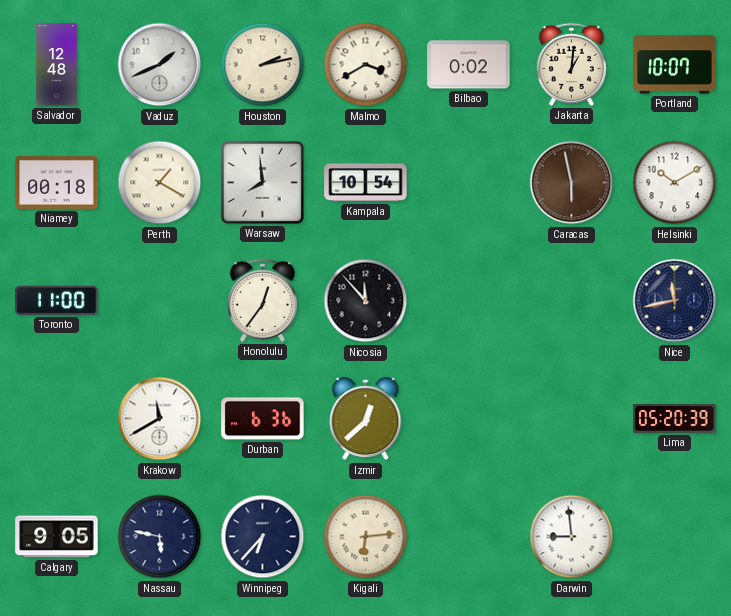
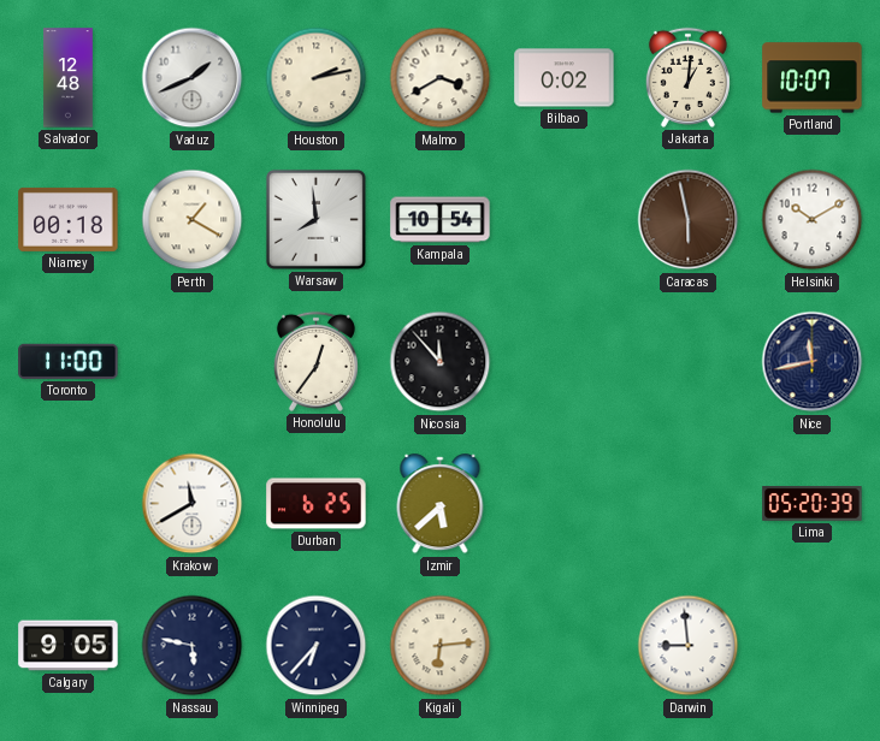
Durban: 6:36 -> 6:25
Izmir: 12:38 -> 5:38
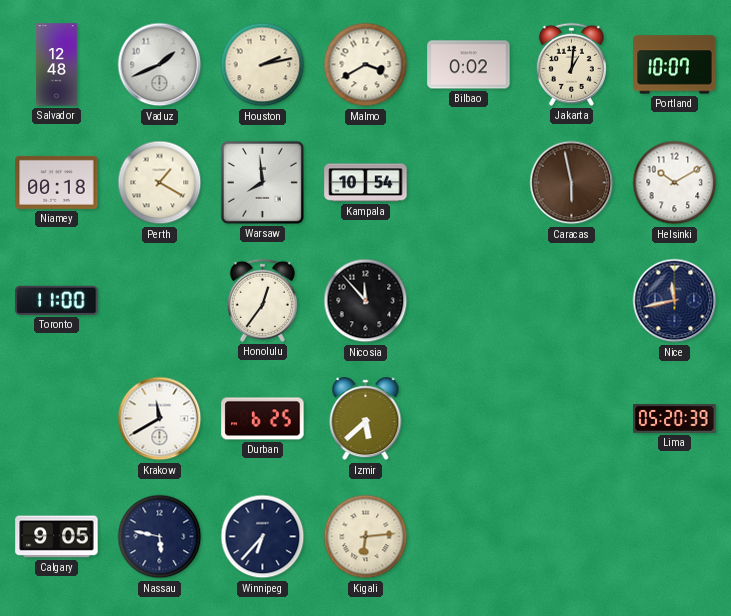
Darwin: 8:59 -> none
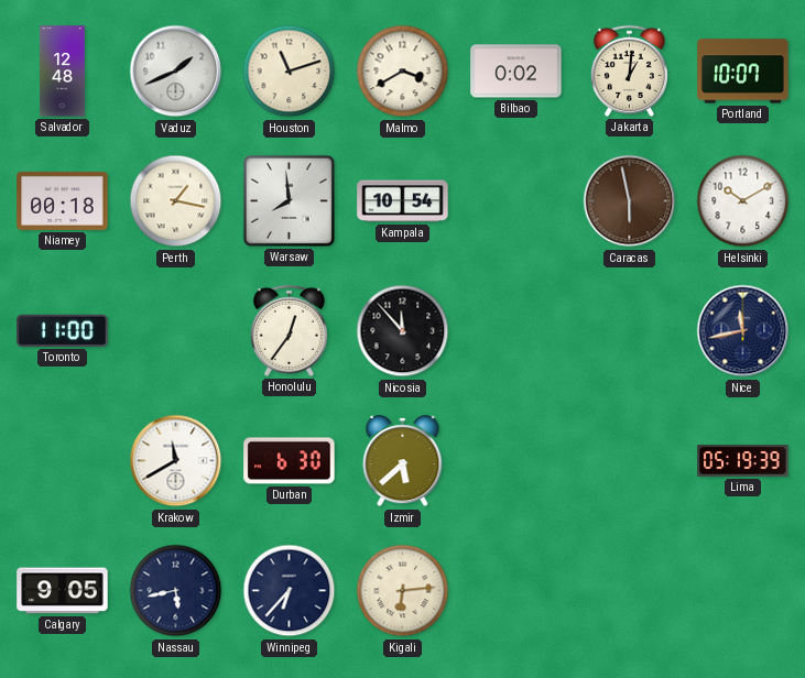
Houston: 2:13 -> 11:12
Perth: 1:20 -> 1:17
Durban: 6:25 -> 6:30
Lima: 05:20 -> 05:19
Nassau: 5:47 -> 5:43
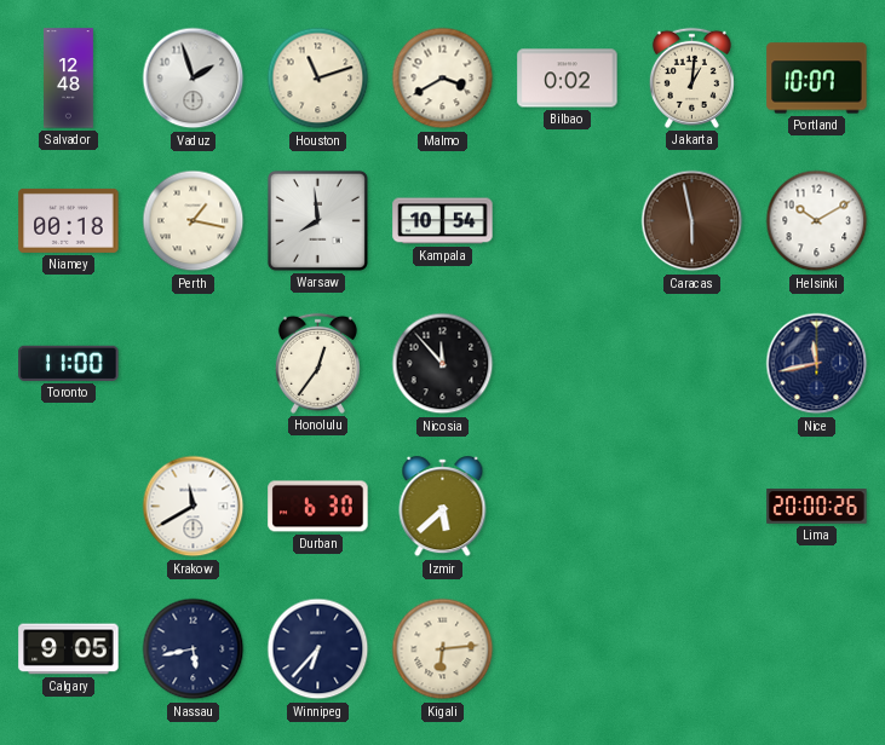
Vaduz: 1:41 -> 1:57
Lima: 05:19 -> 20:00
